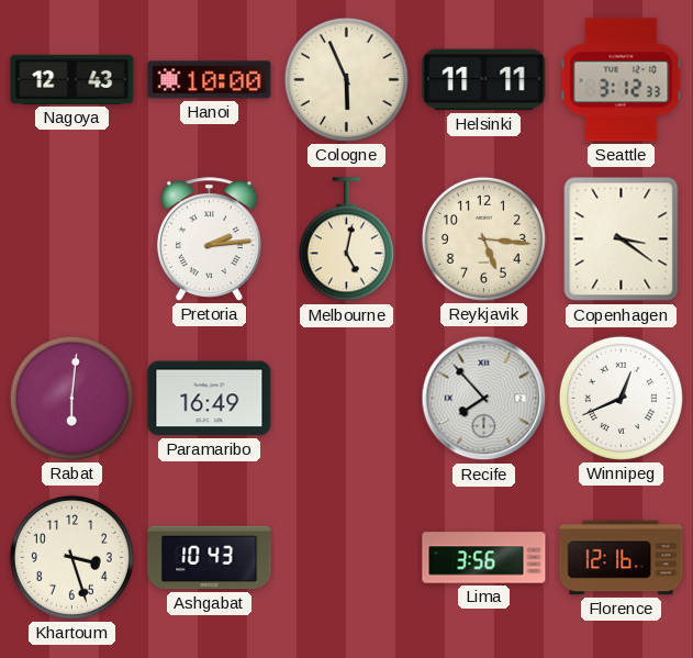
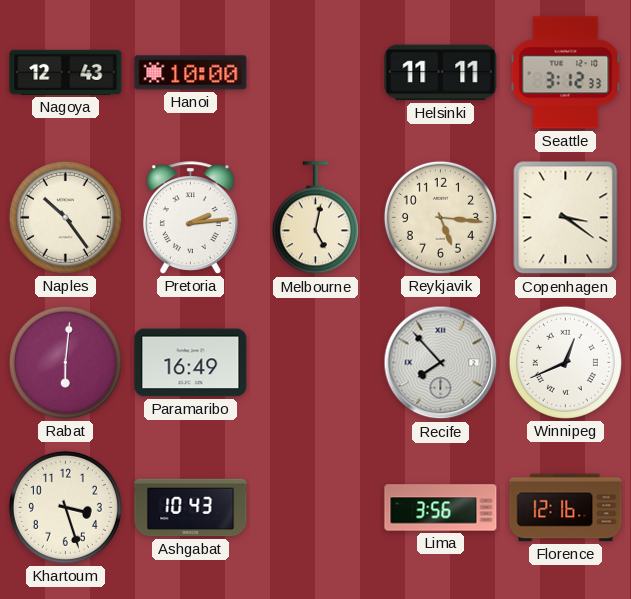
Cologne: 5:56 -> none
Naples: none -> 10:24
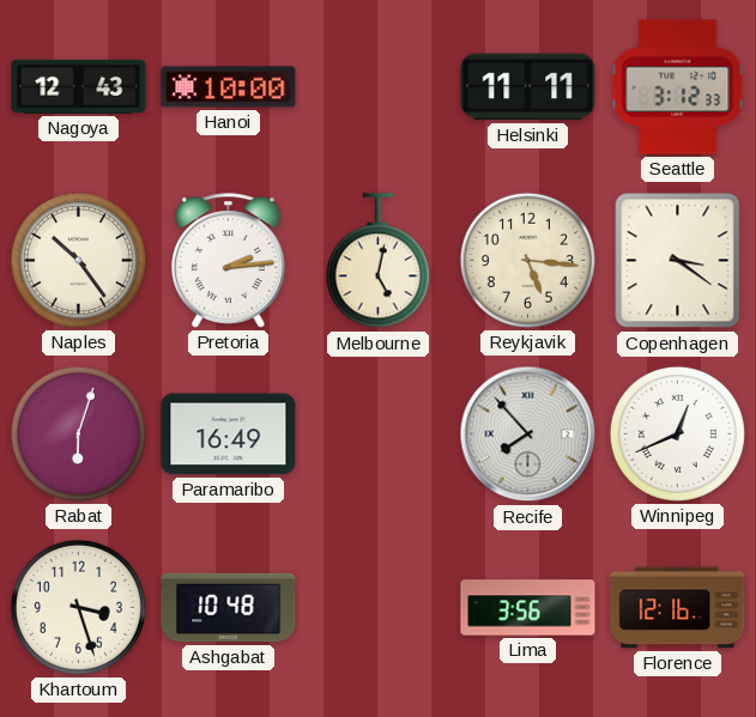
Rabat: 6:01 -> 6:03
Ashgabat: 10:43 -> 10:48
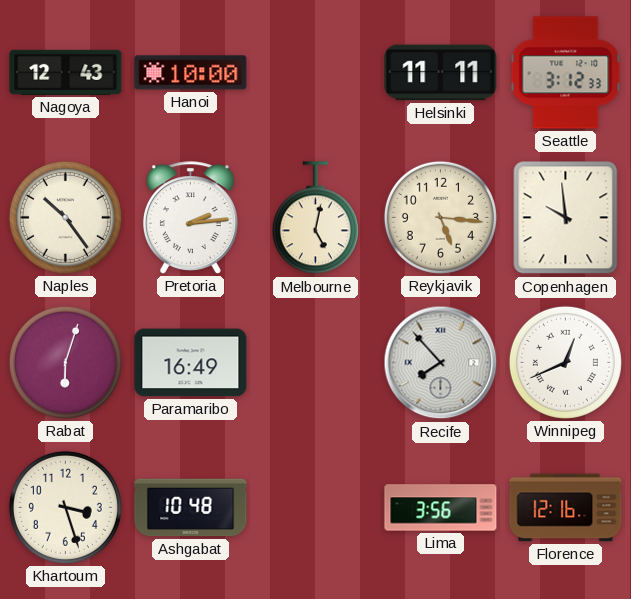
Copenhagen: 3:21 -> 9:59
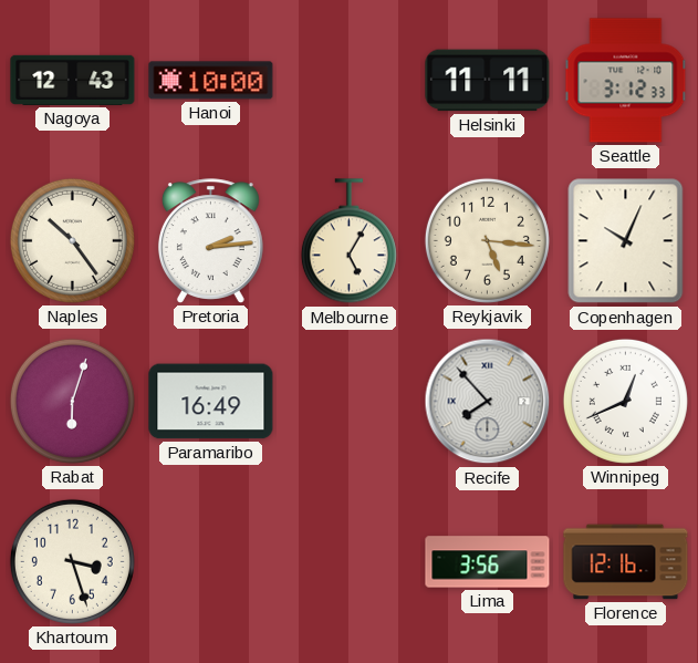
Melbourne: 5:02 -> 5:05
Copenhagen: 9:59 -> 10:04
Ashgabat: 10:48 -> none
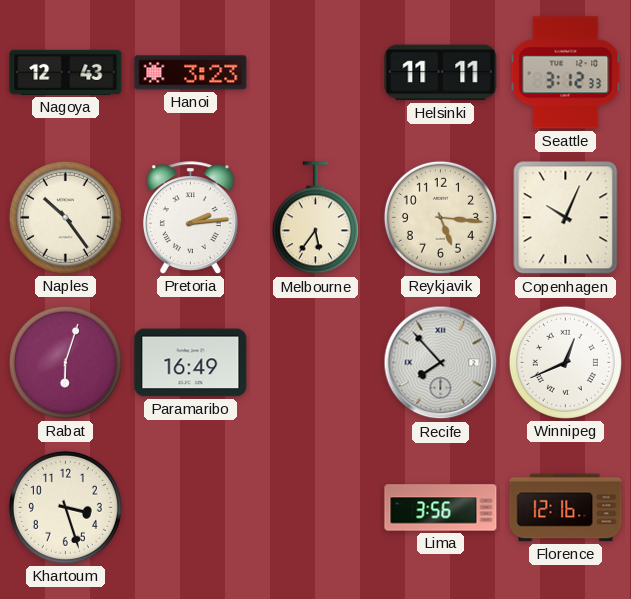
Hanoi: 10:00 -> 3:23
Melbourne: 5:05 -> 5:36
